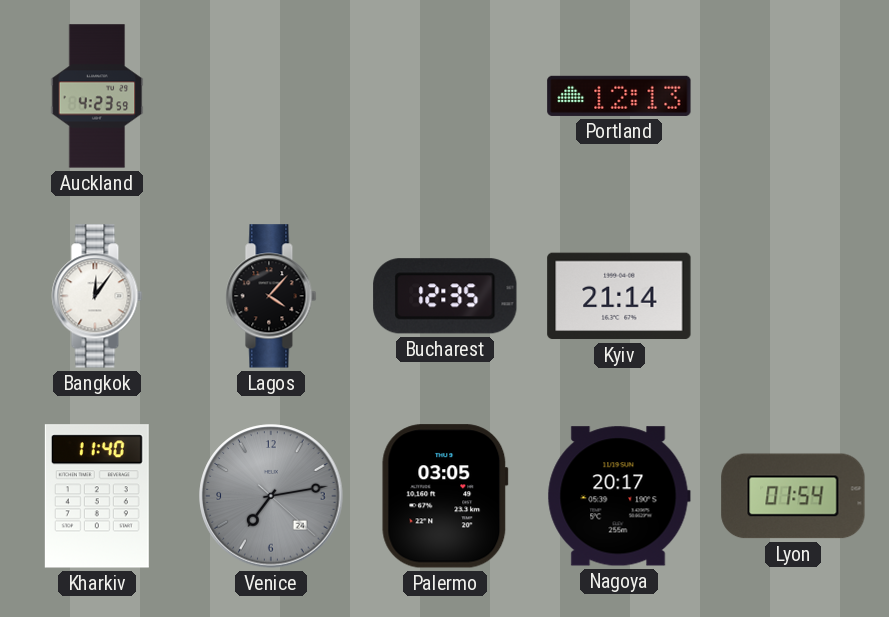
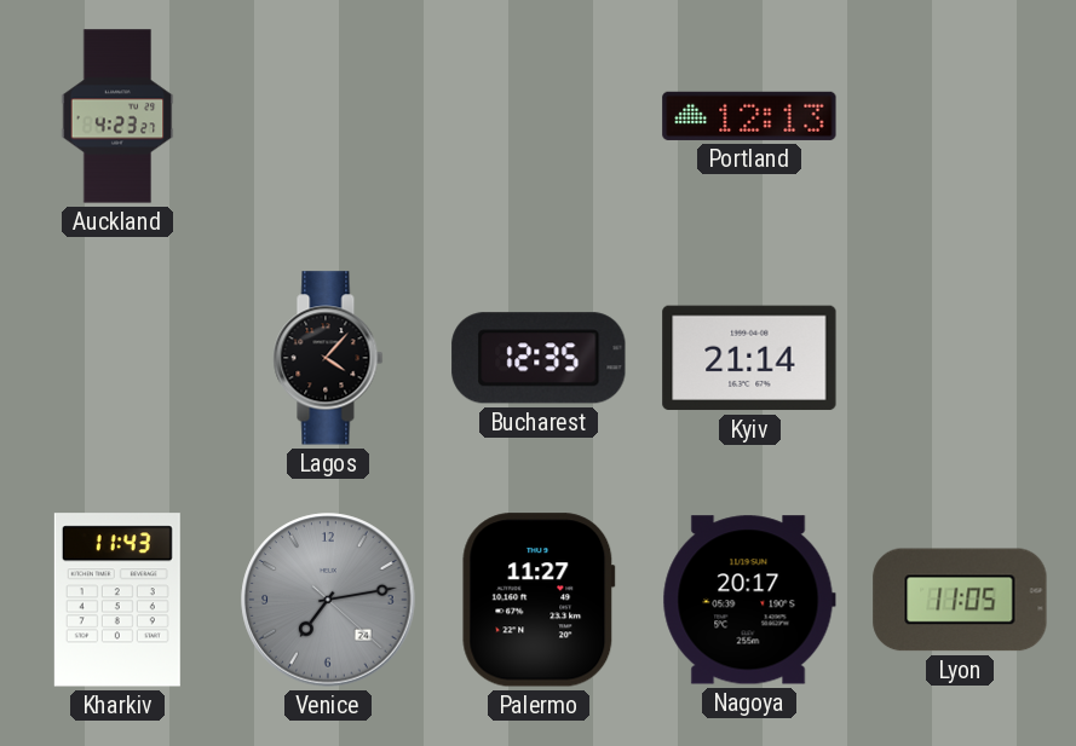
Auckland: 4:23:59 -> 4:23:27
Bangkok: 12:06 -> none
Kharkiv: 11:40 -> 11:43
Palermo: 03:05 -> 11:27
Lyon: 01:54 -> 11:05
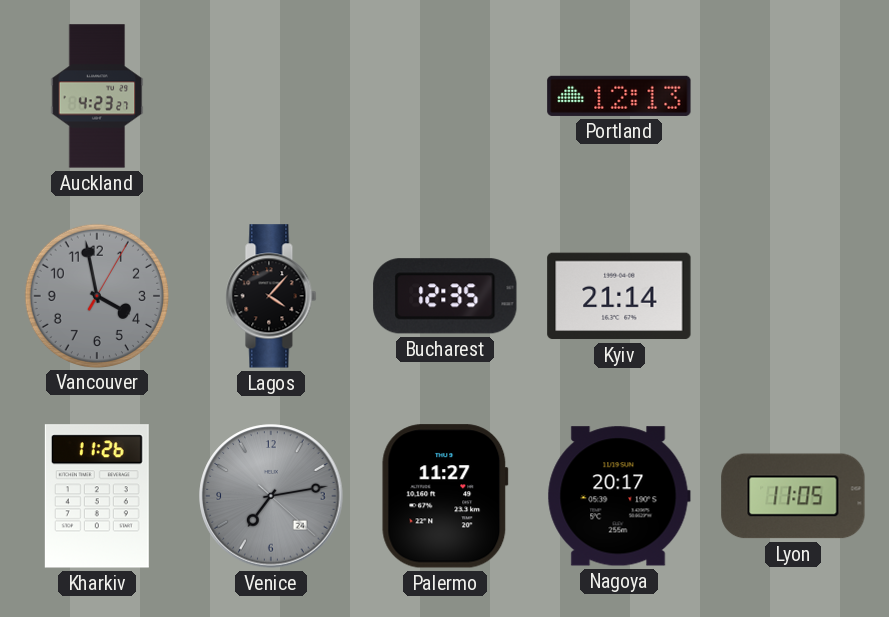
Vancouver: none -> 3:58
Kharkiv: 11:43 -> 11:26
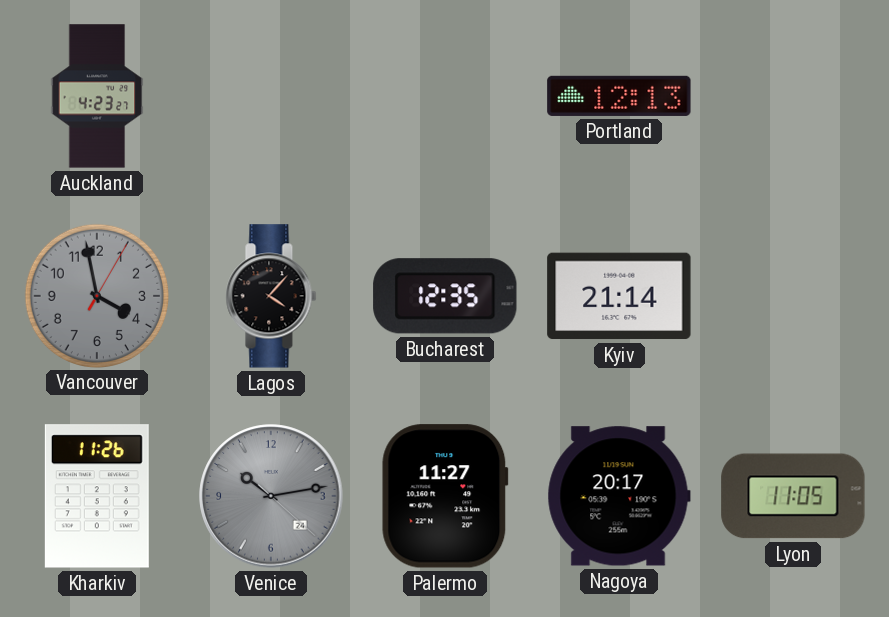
Venice: 7:13 -> 10:13
